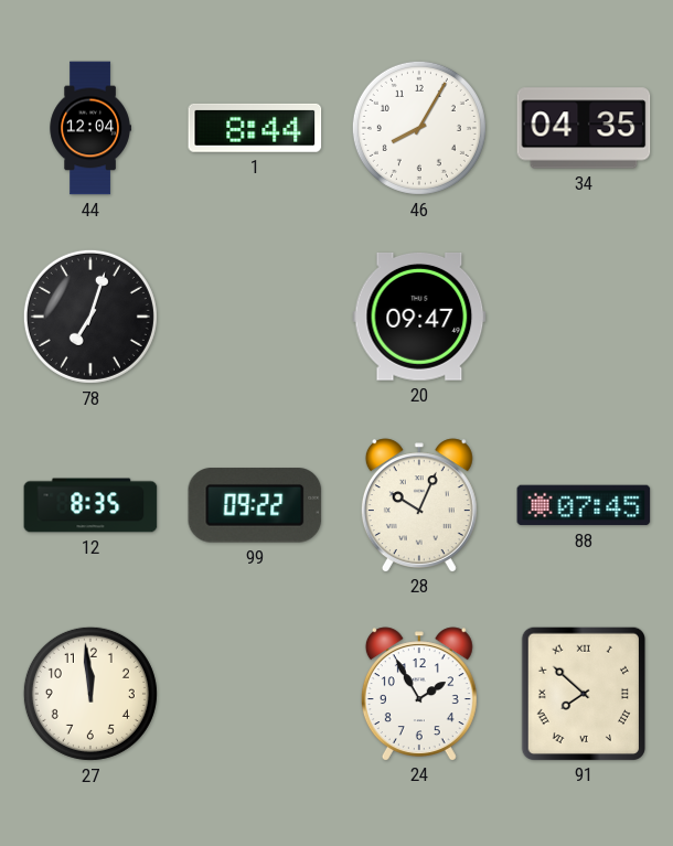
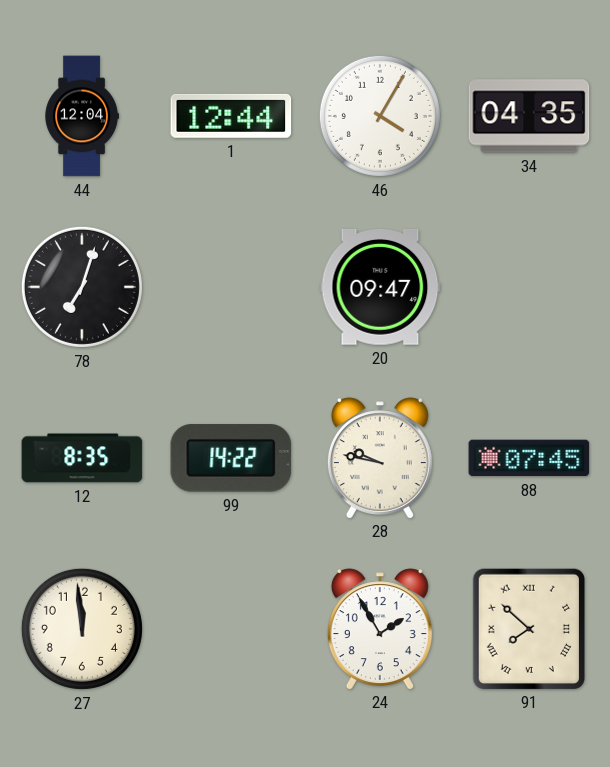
1: 8:44 -> 12:44
46: 8:05 -> 4:05
99: 09:22 -> 14:22
28: 10:04 -> 9:47
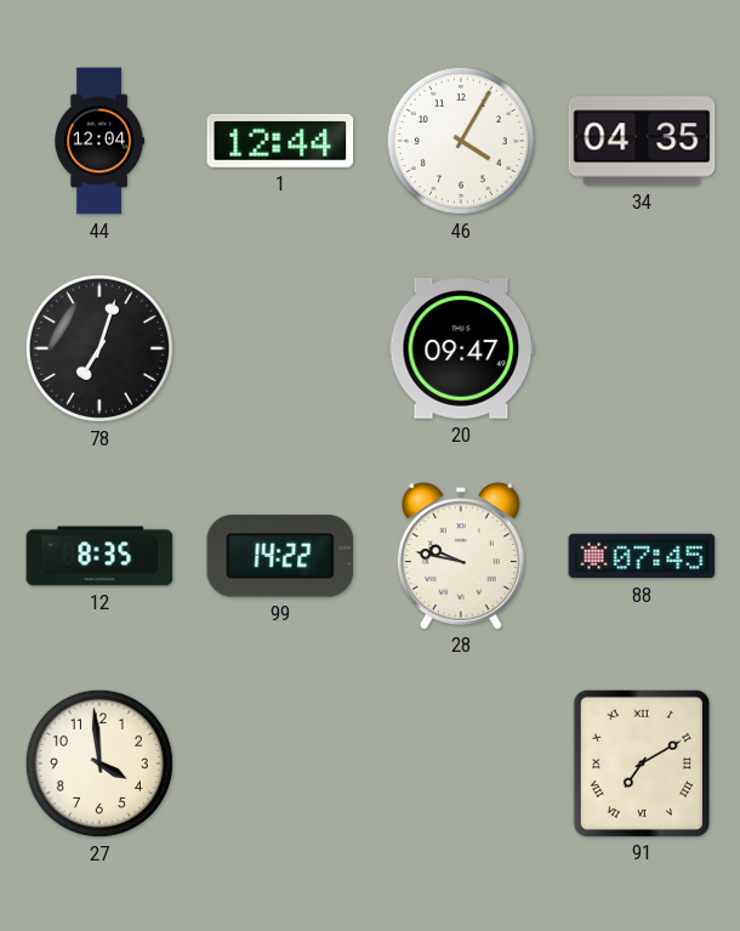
27: 11:59 -> 3:59
24: 1:55 -> none
91: 7:52 -> 7:10
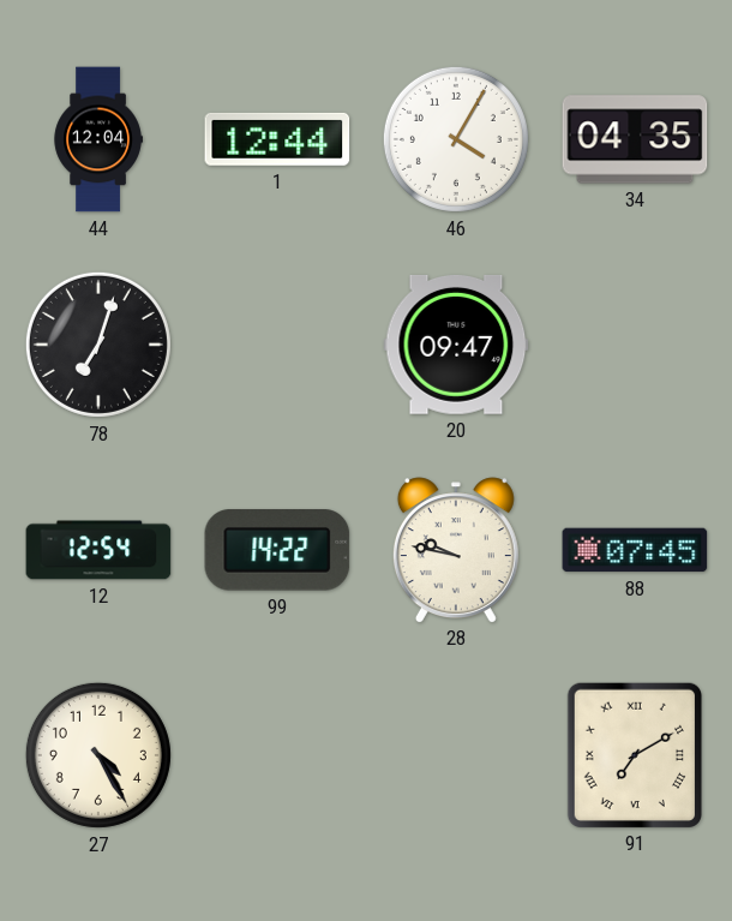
12: 8:35 -> 12:54
27: 3:59 -> 4:25
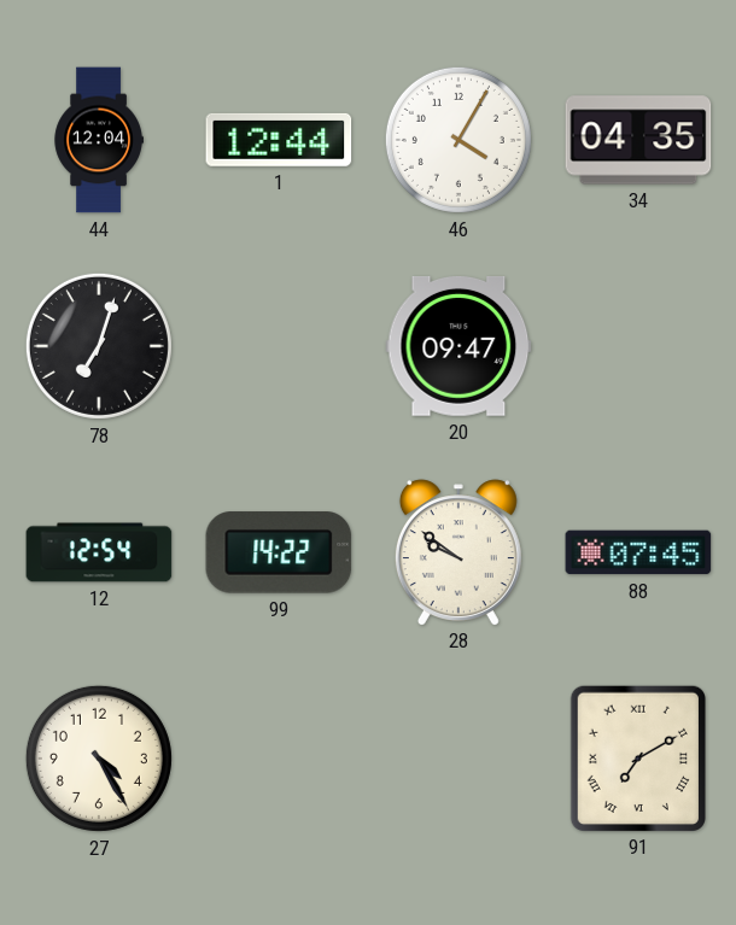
28: 9:47 -> 9:51
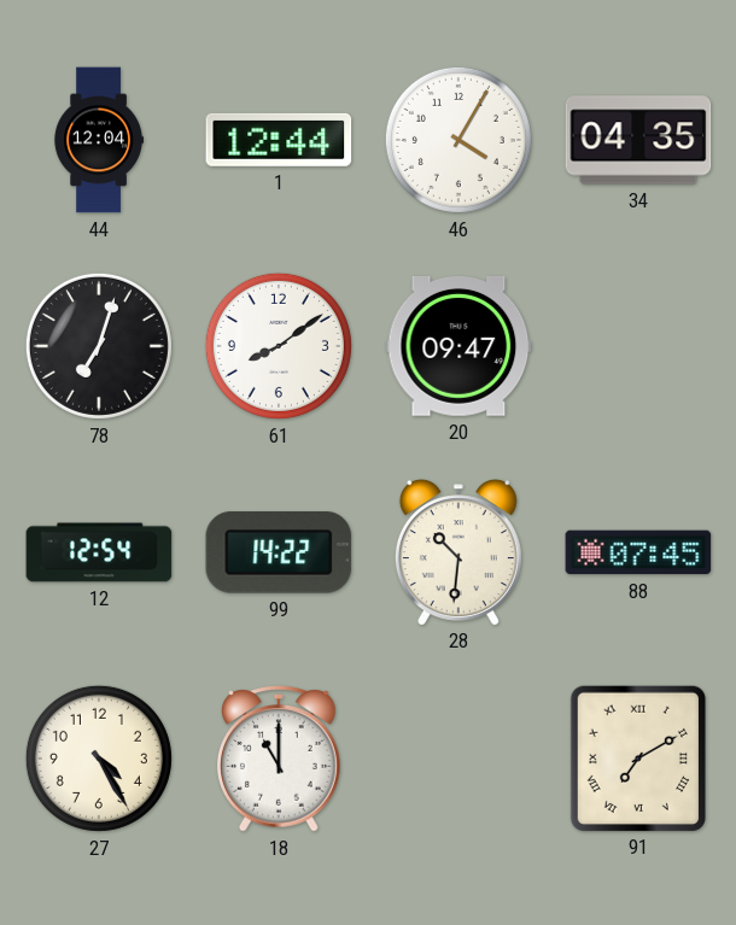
61: none -> 8:09
28: 9:51 -> 10:31
18: none -> 11:00
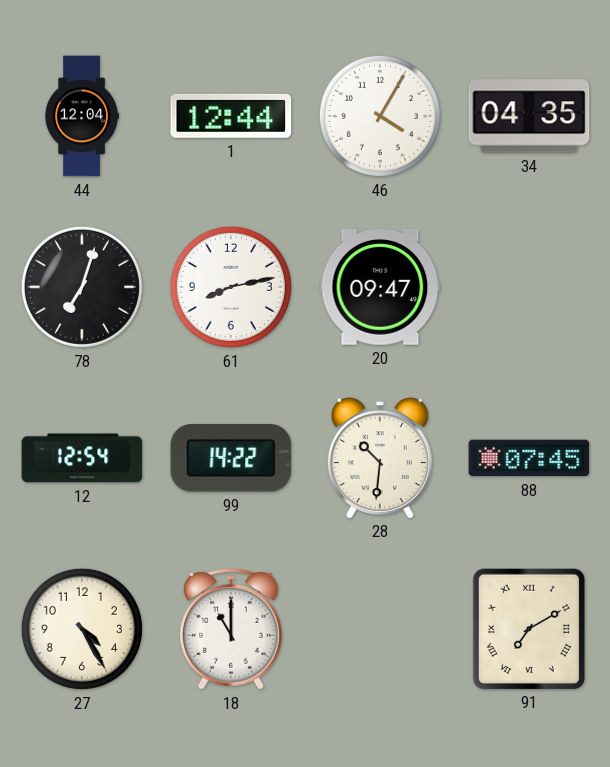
61: 8:09 -> 8:13
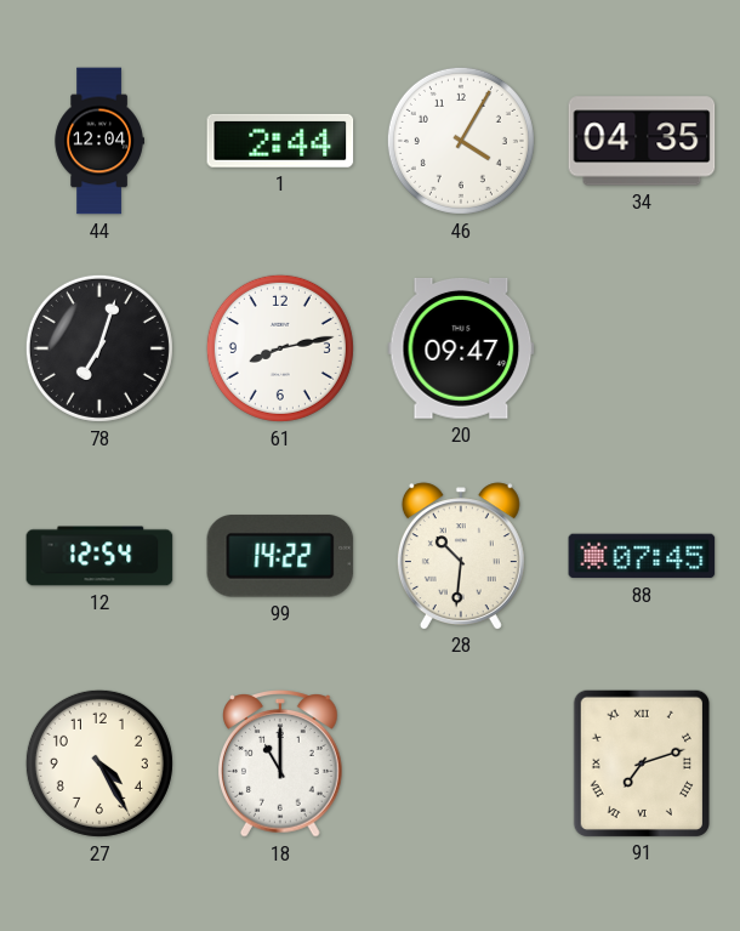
1: 12:44 -> 2:44
91: 7:10 -> 7:12
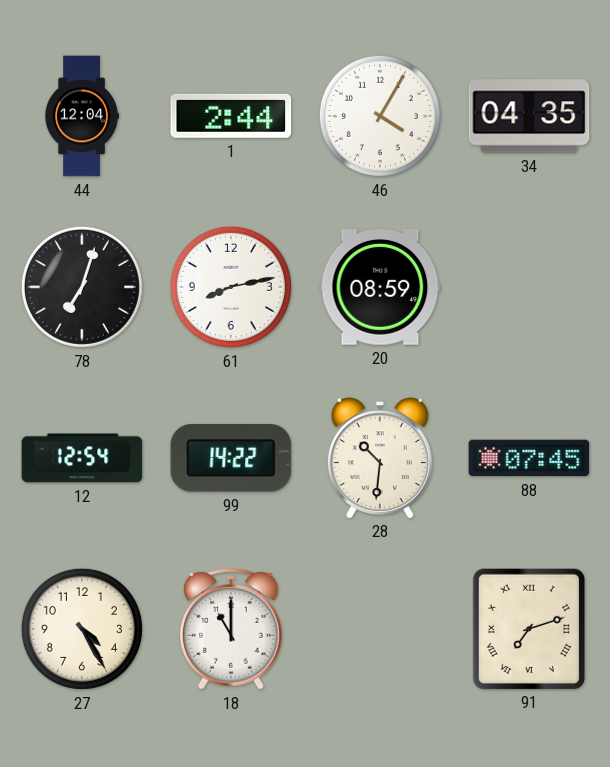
20: 09:47 -> 08:59
